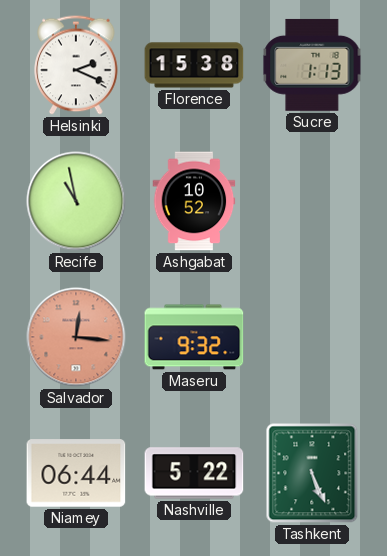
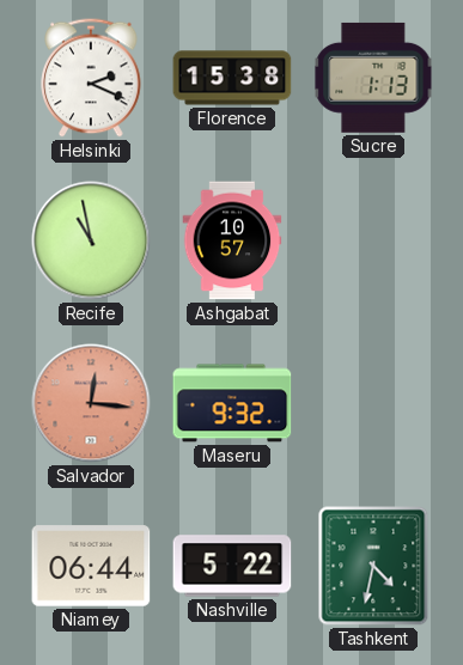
Ashgabat: 10:52 -> 10:57
Tashkent: 5:26 -> 4:32
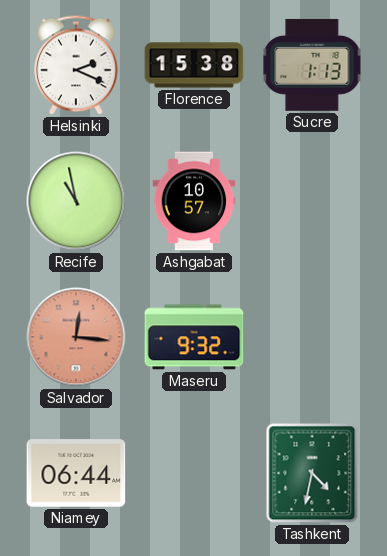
Nashville: 5:22 -> none
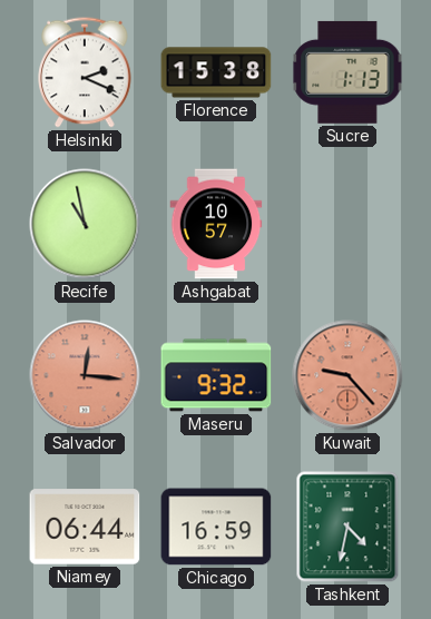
Kuwait: none -> 9:23
Chicago: none -> 16:59
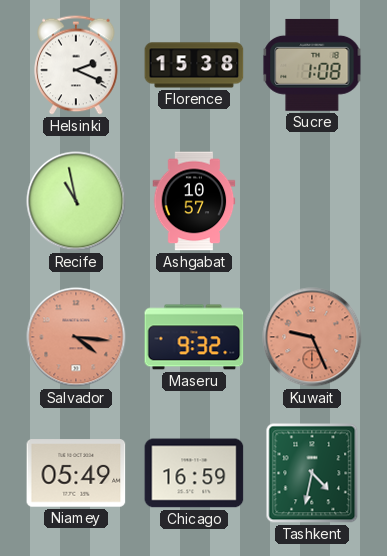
Sucre: 1:13 -> 1:08
Salvador: 12:16 -> 4:16
Kuwait: 9:23 -> 9:26
Niamey: 06:44 -> 05:49
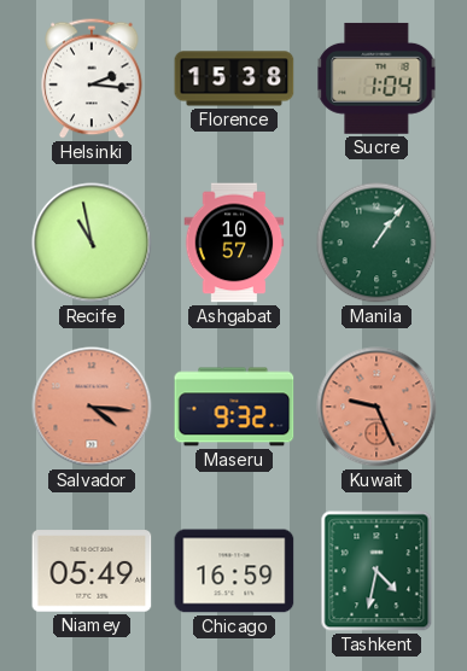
Helsinki: 2:19 -> 2:16
Sucre: 1:08 -> 1:04
Manila: none -> 1:06
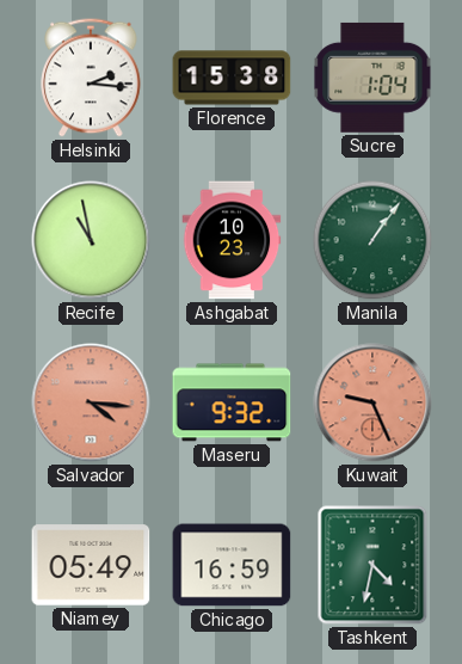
Ashgabat: 10:57 -> 10:23
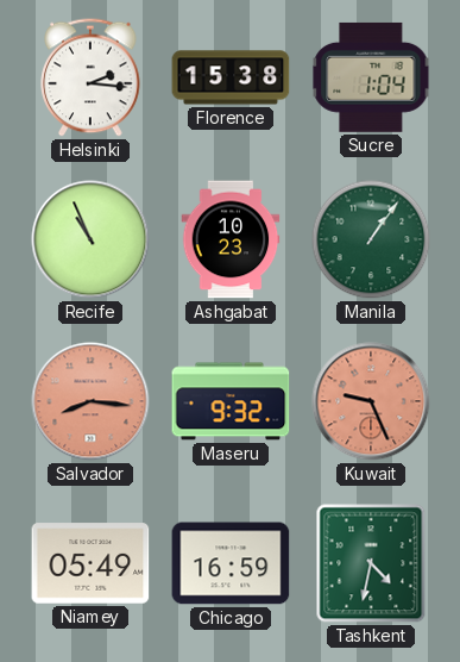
Recife: 10:58 -> 10:56
Salvador: 4:16 -> 8:16
